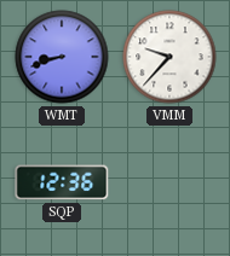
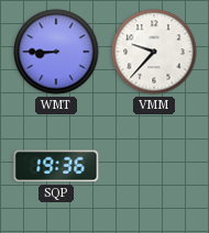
WMT: 8:42 -> 8:45
SQP: 12:36 -> 19:36
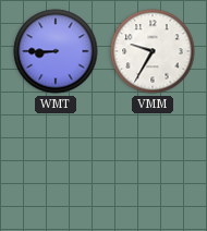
VMM: 9:37 -> 9:35
SQP: 19:36 -> none
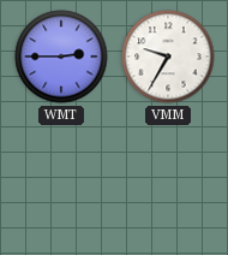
WMT: 8:45 -> 2:45
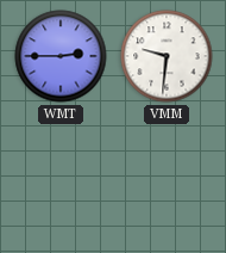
VMM: 9:35 -> 9:31
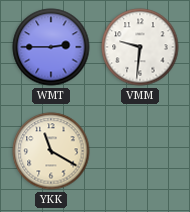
YKK: none -> 11:20
